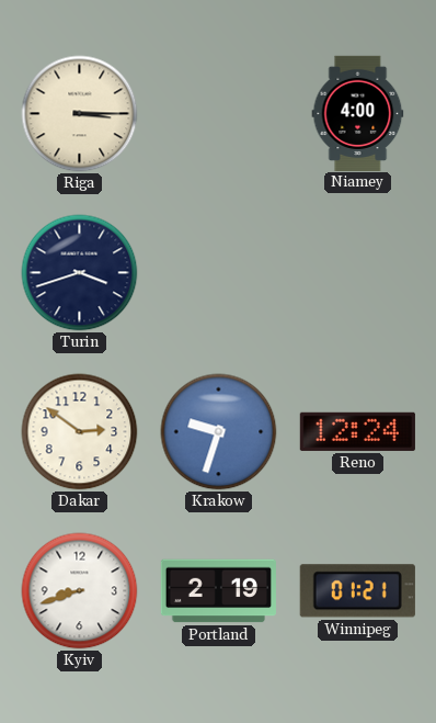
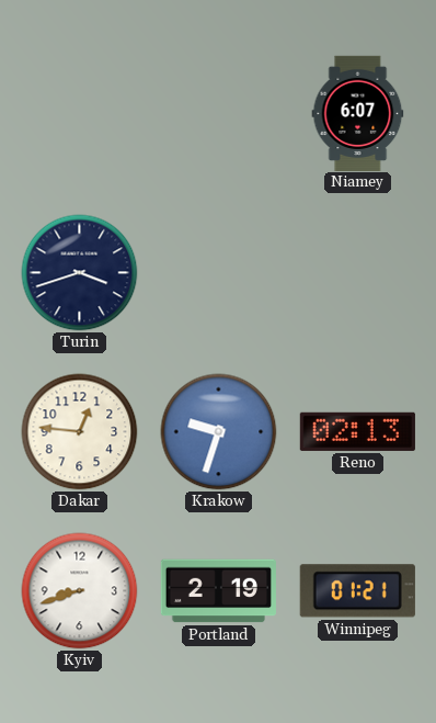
Riga: 3:15 -> none
Niamey: 4:00 -> 6:07
Dakar: 2:51 -> 12:46
Reno: 12:24 -> 02:13
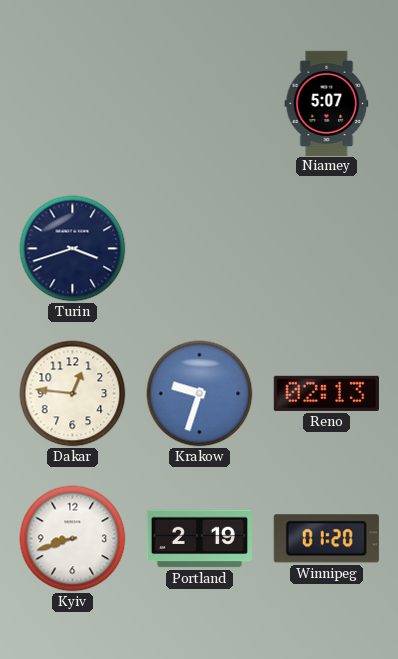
Niamey: 6:07 -> 5:07
Winnipeg: 01:21 -> 01:20
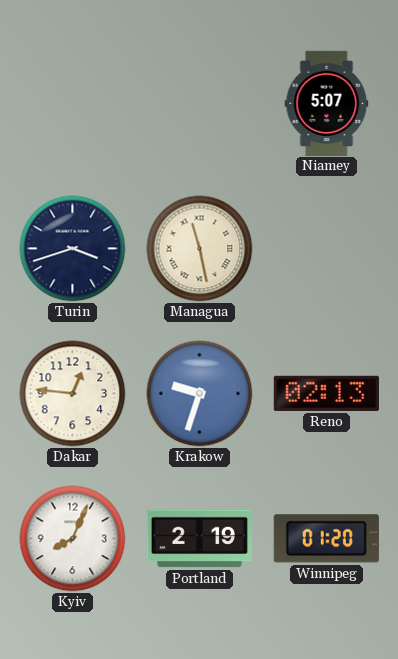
Managua: none -> 11:28
Kyiv: 8:42 -> 8:04
